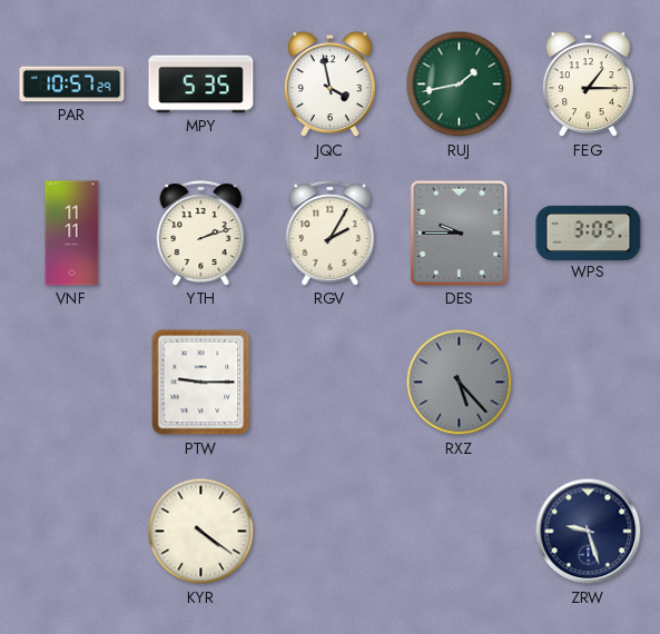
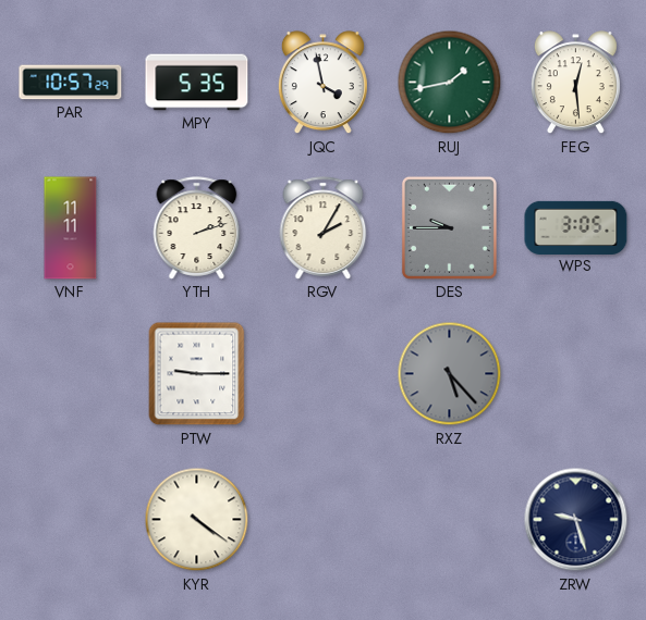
FEG: 1:15 -> 12:29
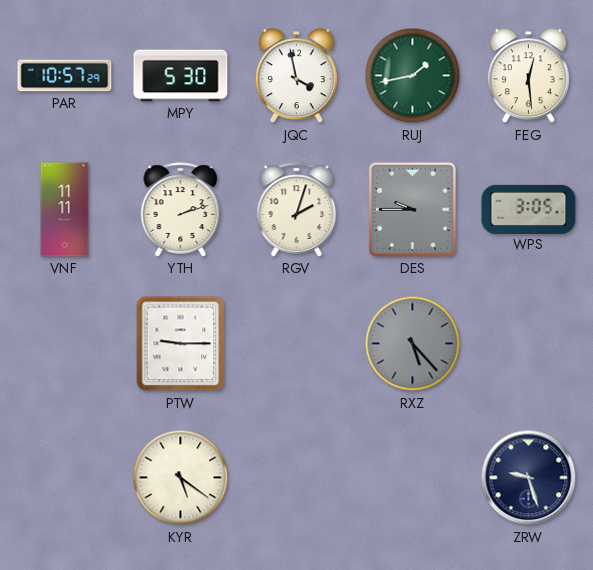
MPY: 5:35 -> 5:30
RGV: 2:05 -> 2:03
KYR: 4:21 -> 5:21
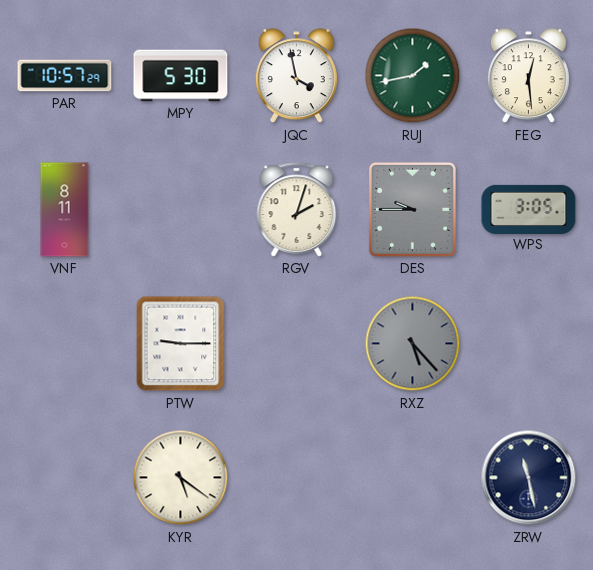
VNF: 11:11 -> 8:11
YTH: 2:12 -> none
ZRW: 9:27 -> 11:28
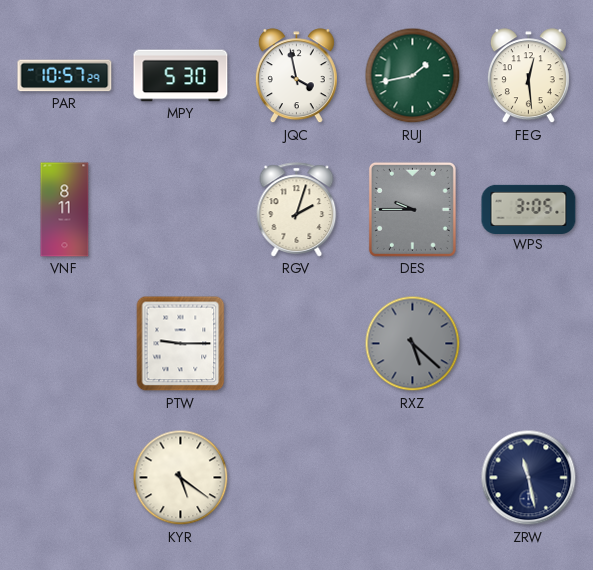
RXZ: 5:23 -> 5:22
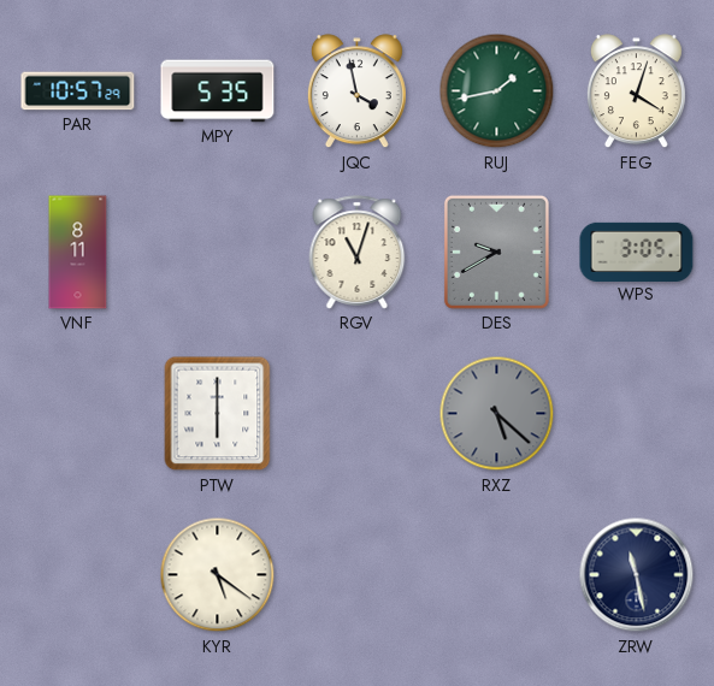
MPY: 5:30 -> 5:35
FEG: 12:29 -> 4:03
RGV: 2:03 -> 11:03
DES: 9:45 -> 9:40
PTW: 9:15 -> 6:00
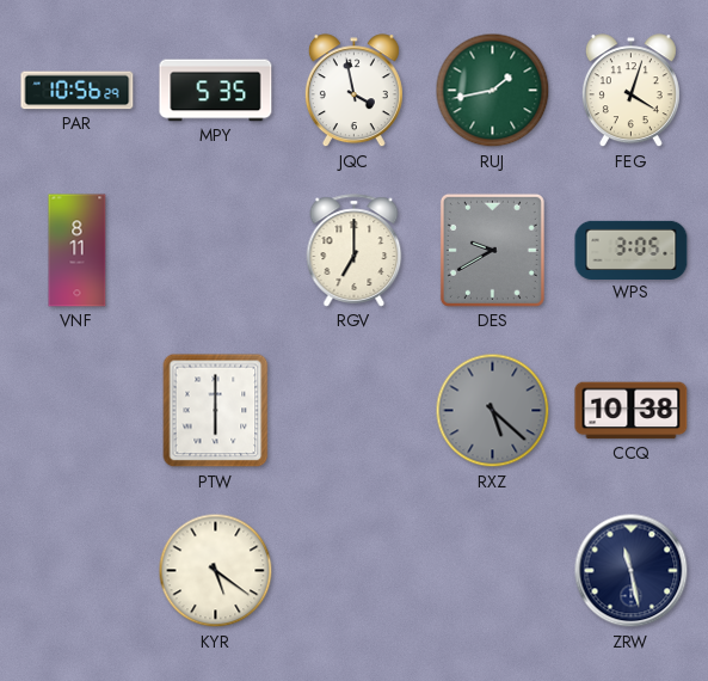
PAR: 10:57 -> 10:56
RGV: 11:03 -> 7:00
CCQ: none -> 10:38
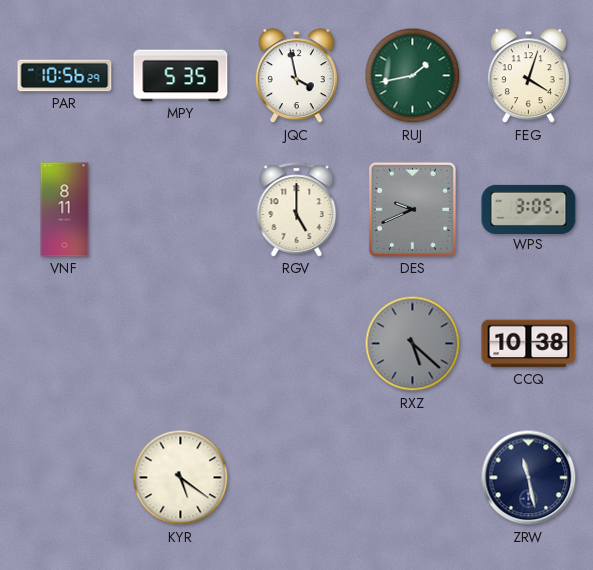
RGV: 7:00 -> 5:00
DES: 9:40 -> 9:41
PTW: 6:00 -> none
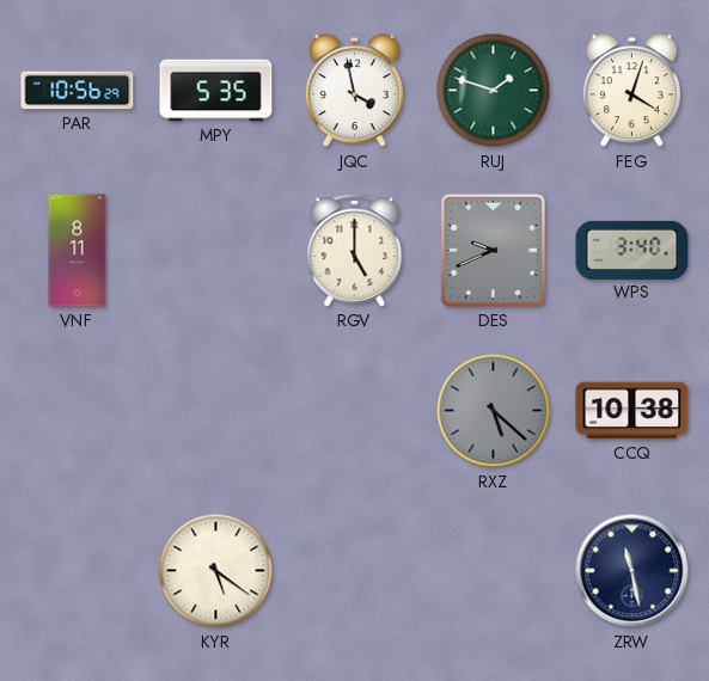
RUJ: 1:43 -> 1:48
WPS: 3:05 -> 3:40
